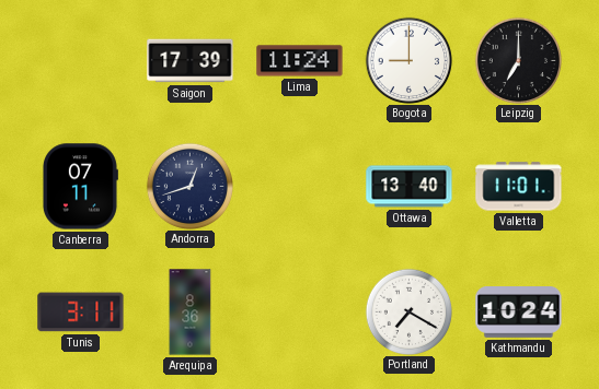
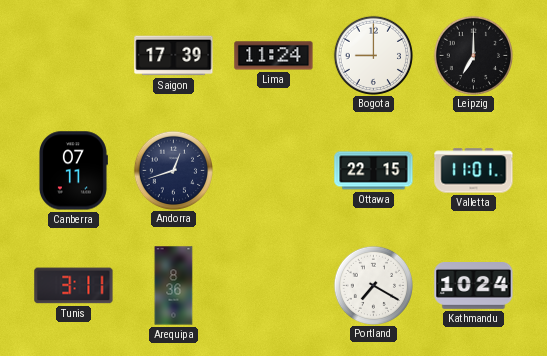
Ottawa: 13:40 -> 22:15
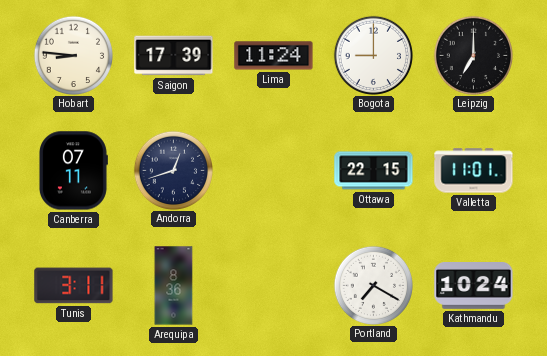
Hobart: none -> 8:46
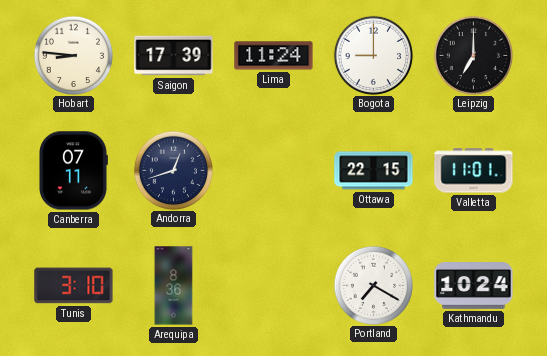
Tunis: 3:11 -> 3:10
